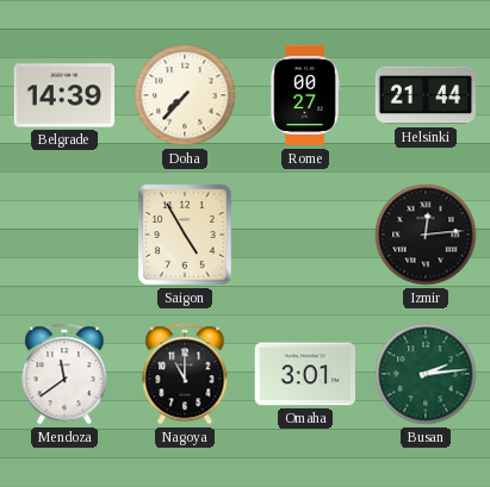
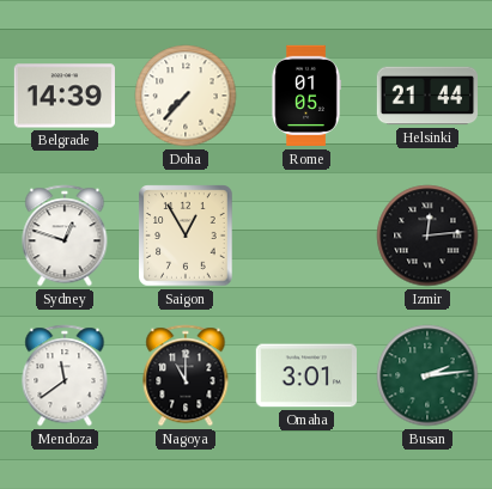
Rome: 00:27 -> 01:05
Sydney: none -> 12:48
Saigon: 4:55 -> 12:55
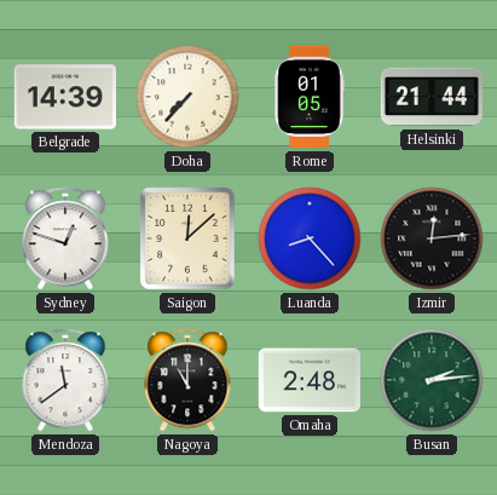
Saigon: 12:55 -> 12:08
Luanda: none -> 8:23
Omaha: 3:01 -> 2:48
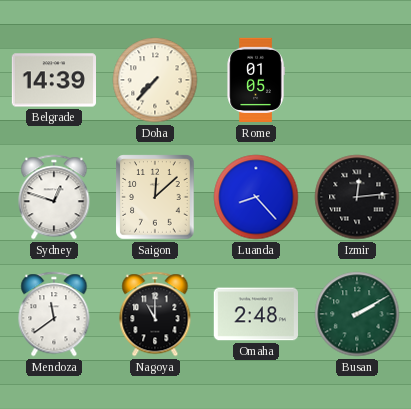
Helsinki: 21:44 -> none
Busan: 2:14 -> 2:10
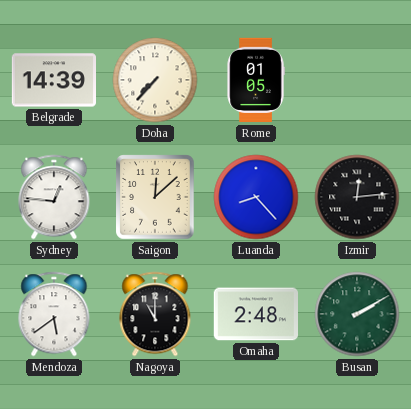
Sydney: 12:48 -> 12:46
Mendoza: 11:39 -> 5:39
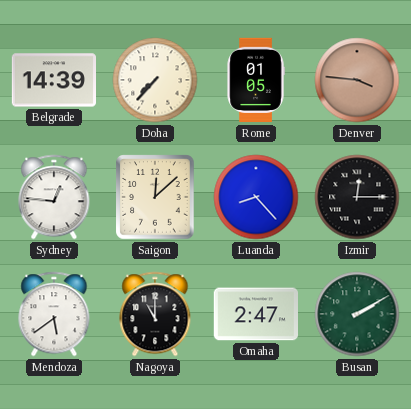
Denver: none -> 3:46
Izmir: 12:14 -> 12:15
Omaha: 2:48 -> 2:47
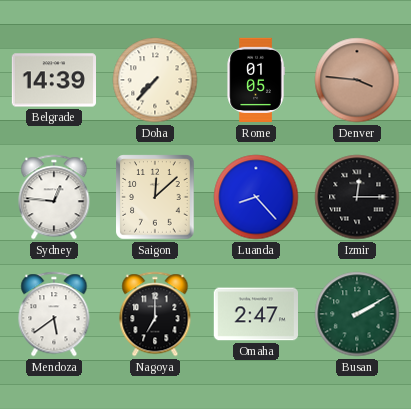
Nagoya: 11:00 -> 7:00
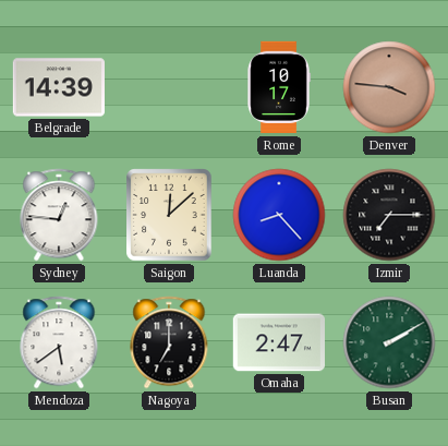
Doha: 7:37 -> none
Rome: 01:05 -> 10:17
Izmir: 12:15 -> 7:15
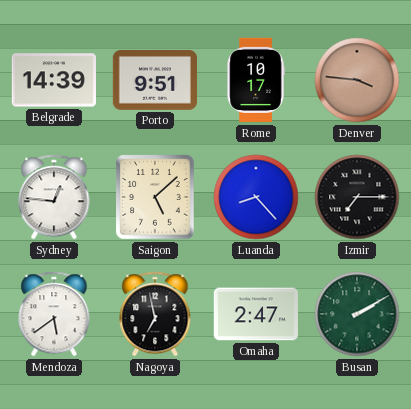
Porto: none -> 9:51
Saigon: 12:08 -> 5:08
Nagoya: 7:00 -> 6:58
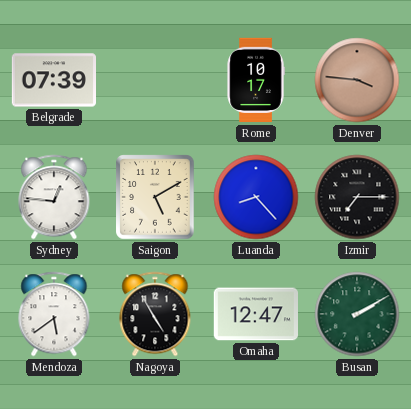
Belgrade: 14:39 -> 07:39
Porto: 9:51 -> none
Saigon: 5:08 -> 5:10
Nagoya: 6:58 -> 4:55
Omaha: 2:47 -> 12:47
